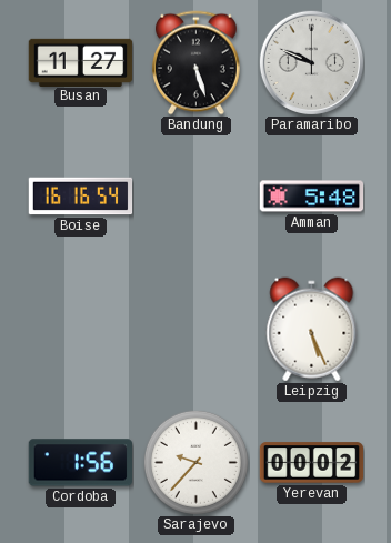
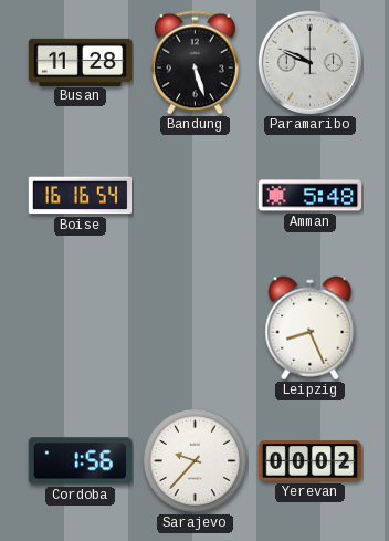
Busan: 11:27 -> 11:28
Leipzig: 5:26 -> 8:26
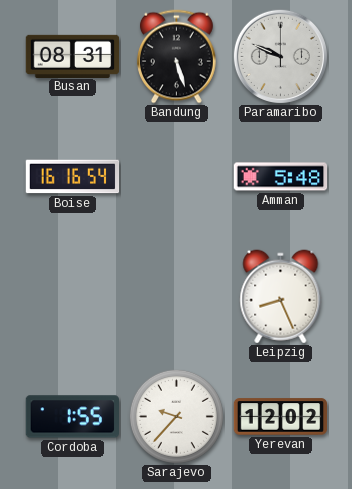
Busan: 11:28 -> 08:31
Cordoba: 1:56 -> 1:55
Yerevan: 00:02 -> 12:02
